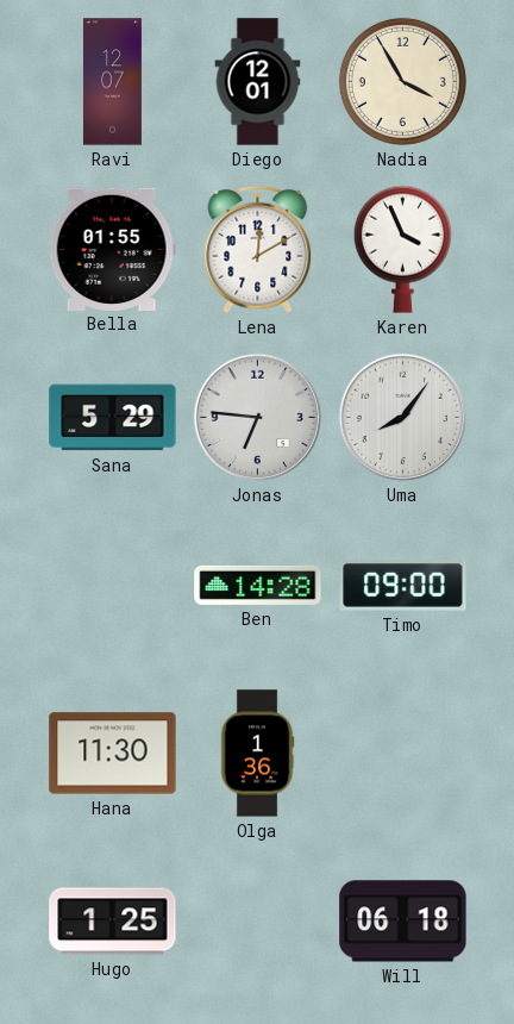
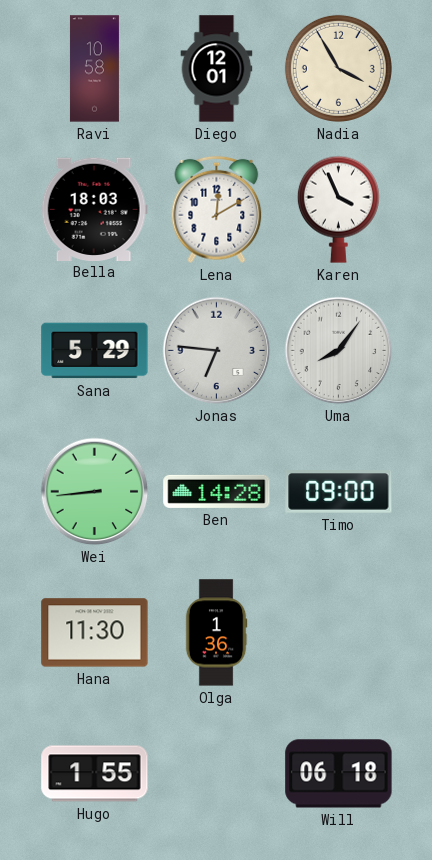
Ravi: 12:07 -> 10:58
Bella: 01:55 -> 18:03
Wei: none -> 8:44
Hugo: 1:25 -> 1:55
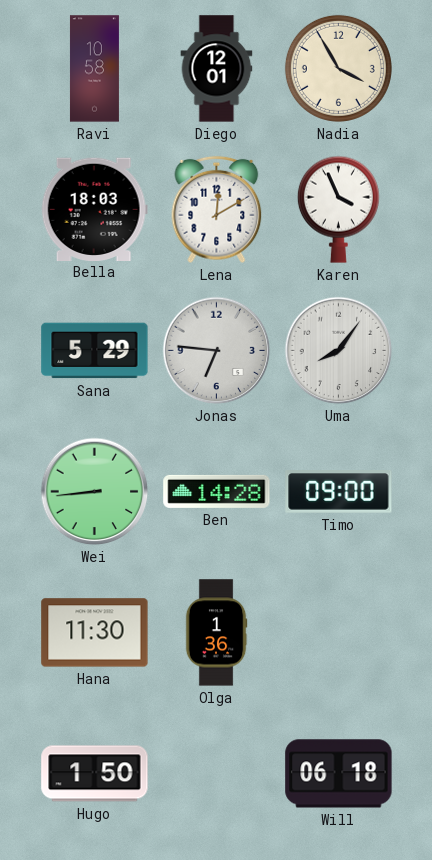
Hugo: 1:55 -> 1:50
